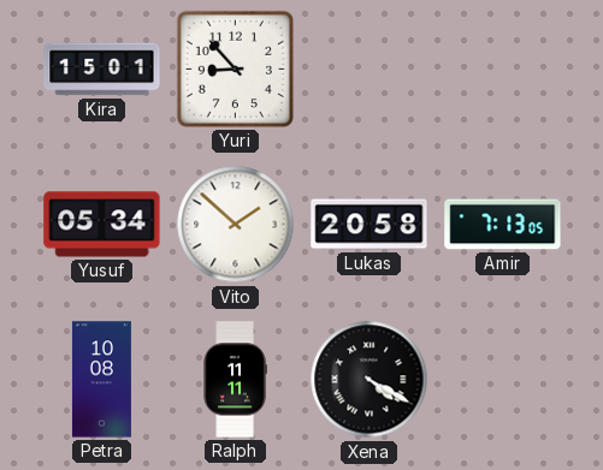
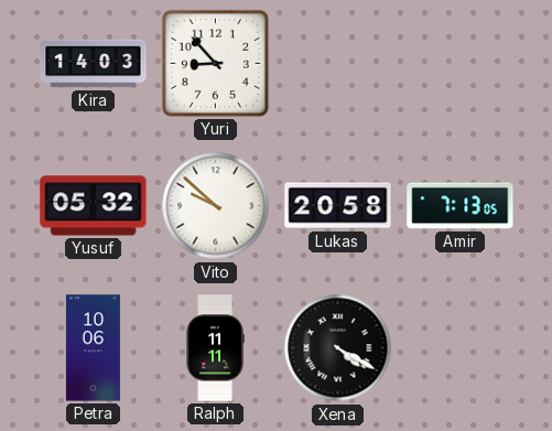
Kira: 15:01 -> 14:03
Yusuf: 05:34 -> 05:32
Vito: 1:52 -> 9:52
Petra: 10:08 -> 10:06
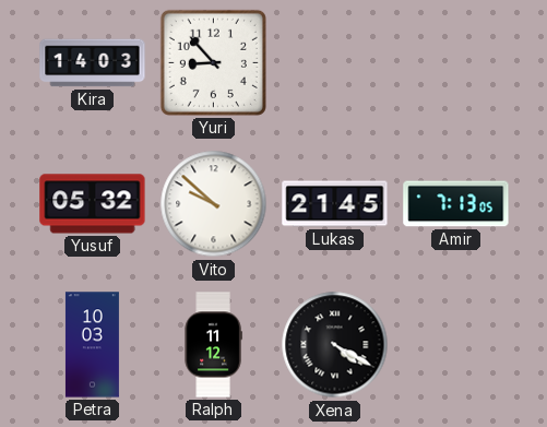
Lukas: 20:58 -> 21:45
Petra: 10:06 -> 10:03
Ralph: 11:11 -> 11:12
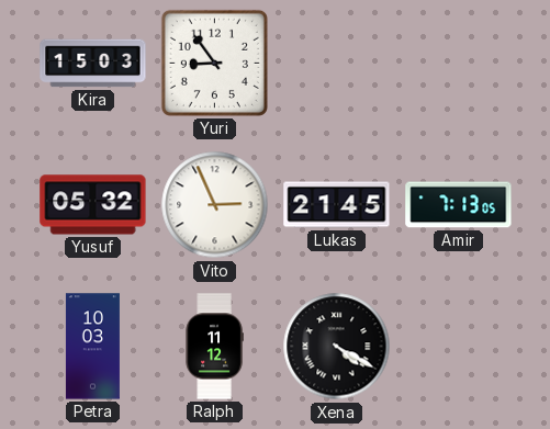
Kira: 14:03 -> 15:03
Yuri: 8:53 -> 8:54
Vito: 9:52 -> 2:56
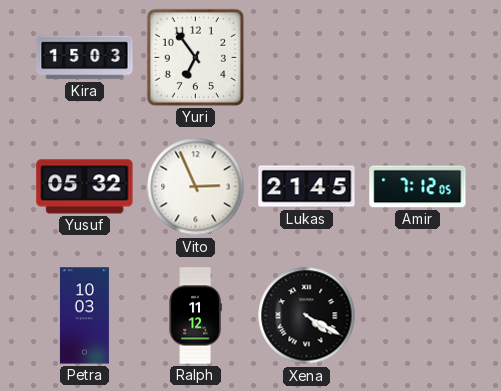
Yuri: 8:54 -> 6:54
Amir: 7:13 -> 7:12
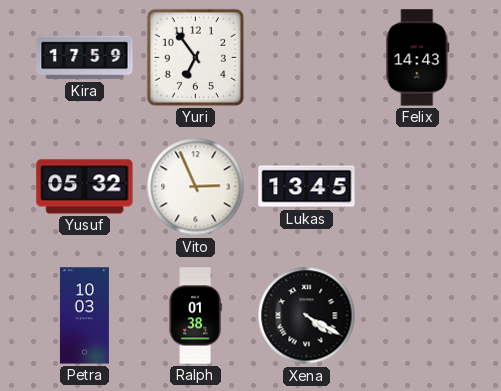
Kira: 15:03 -> 17:59
Felix: none -> 14:43
Lukas: 21:45 -> 13:45
Amir: 7:12 -> none
Ralph: 11:12 -> 01:38
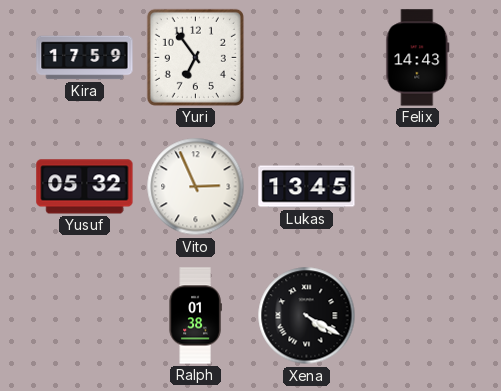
Petra: 10:03 -> none
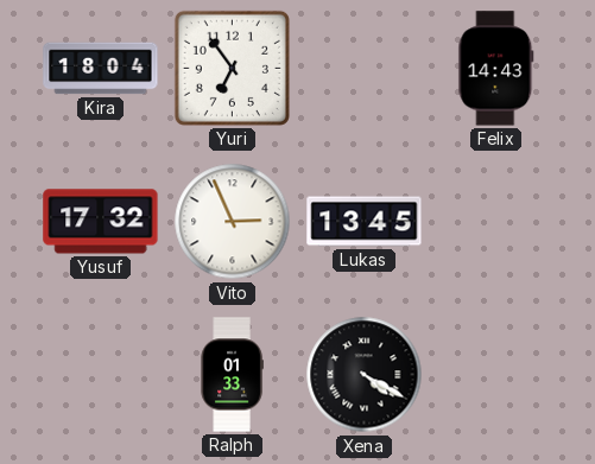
Kira: 17:59 -> 18:04
Yusuf: 05:32 -> 17:32
Ralph: 01:38 -> 01:33
